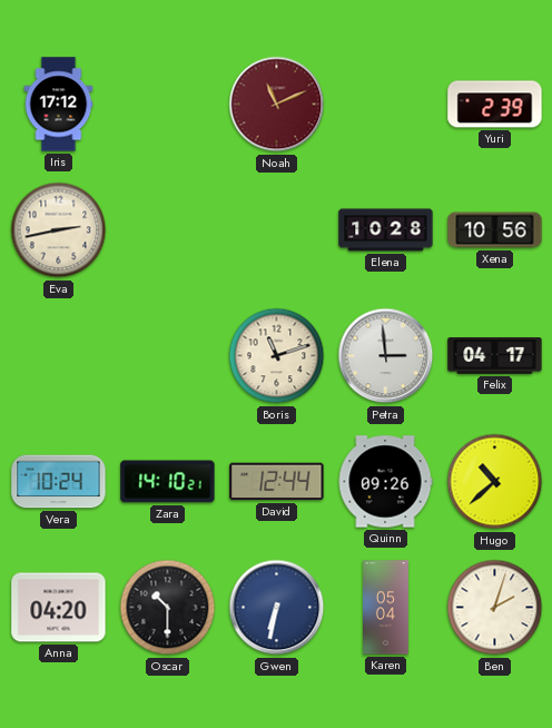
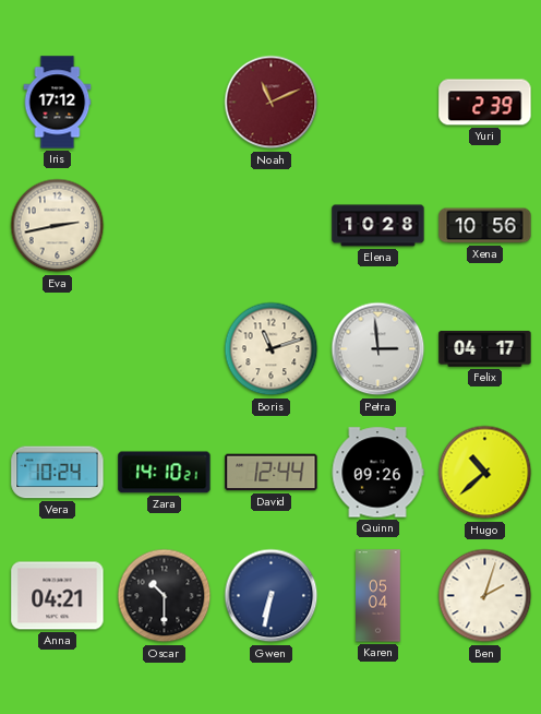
Anna: 04:20 -> 04:21
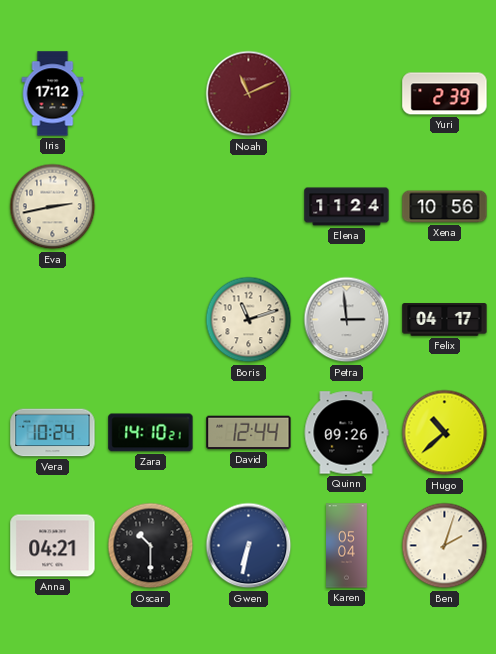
Elena: 10:28 -> 11:24
